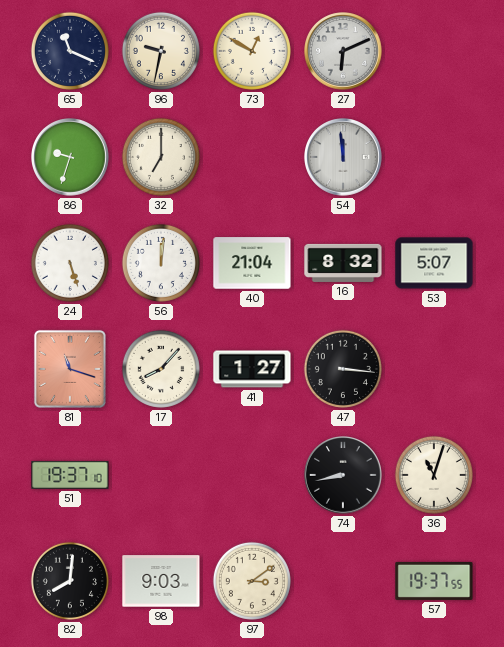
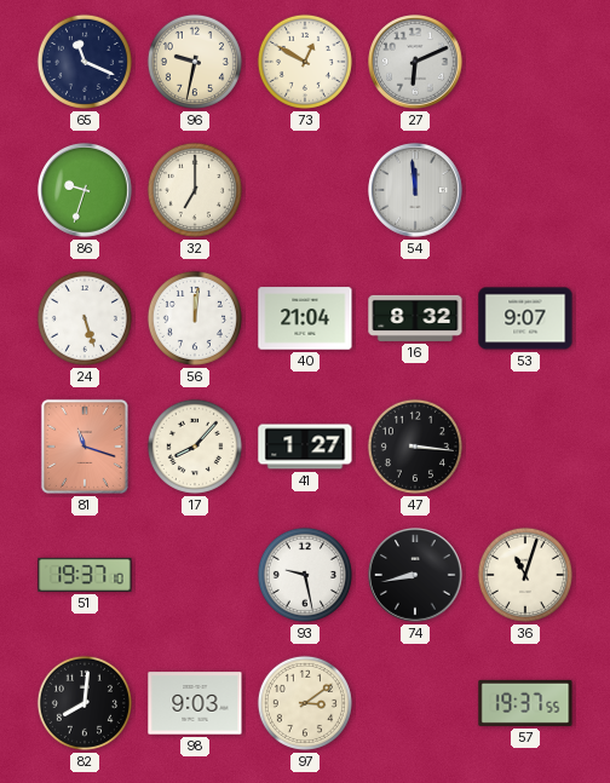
53: 5:07 -> 9:07
93: none -> 9:28
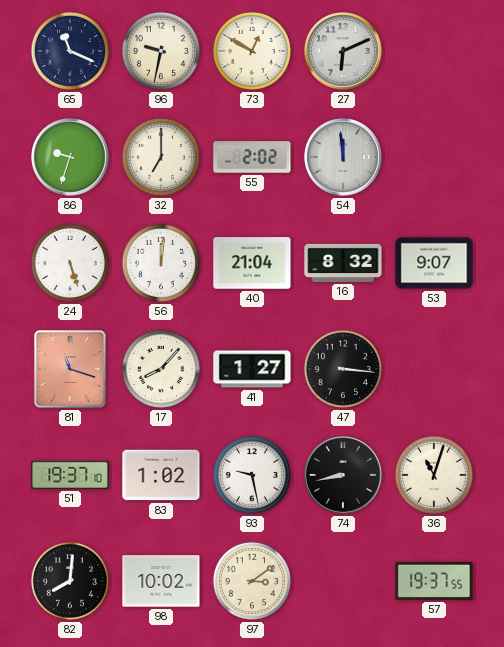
55: none -> 2:02
83: none -> 1:02
98: 9:03 -> 10:02
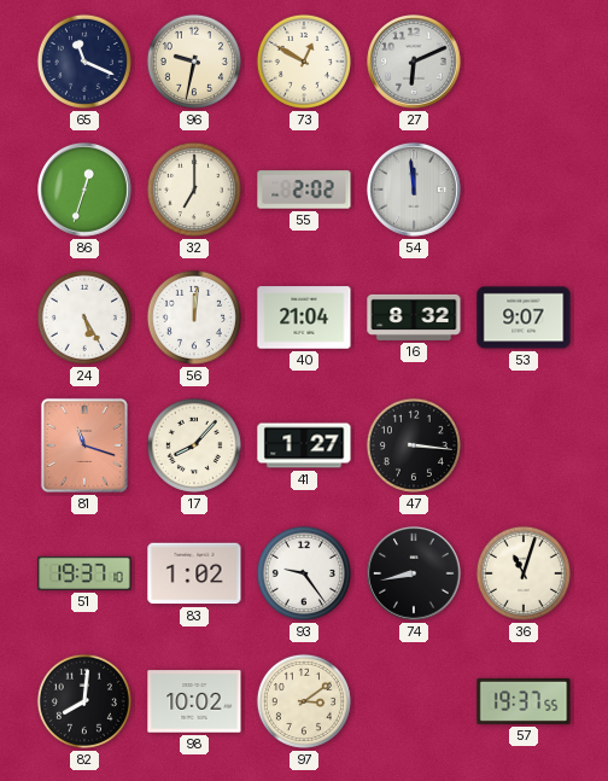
86: 9:33 -> 12:33
24: 5:27 -> 5:25
93: 9:28 -> 9:24
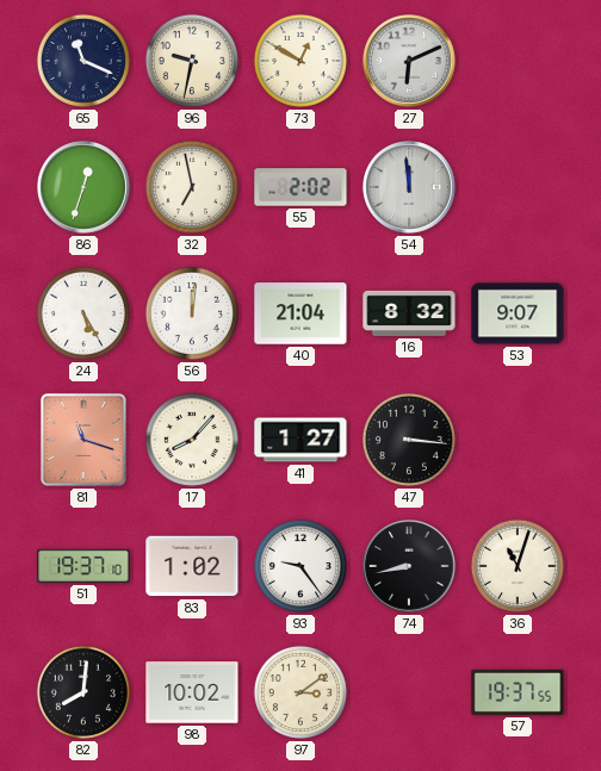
32: 7:00 -> 6:58
